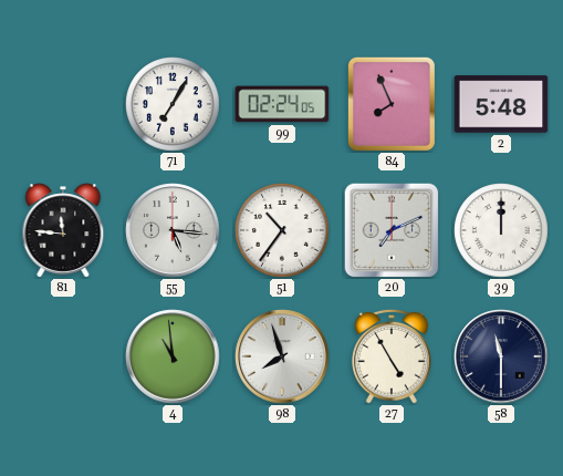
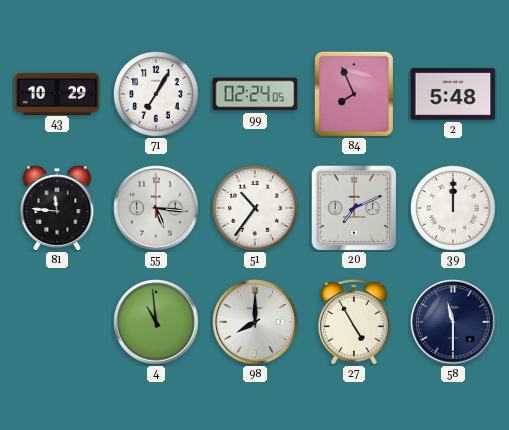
43: none -> 10:29
98: 7:57 -> 8:00
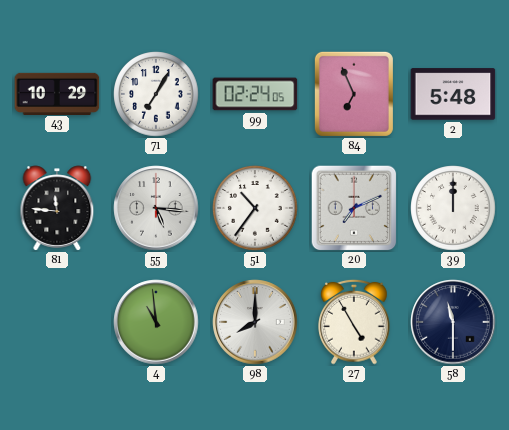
84: 7:56 -> 6:56
